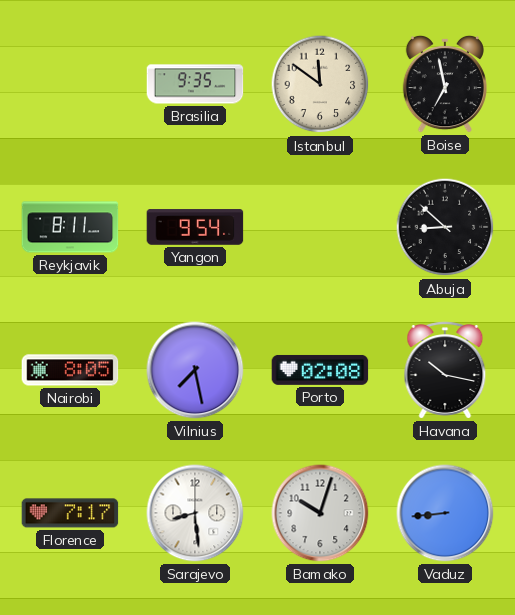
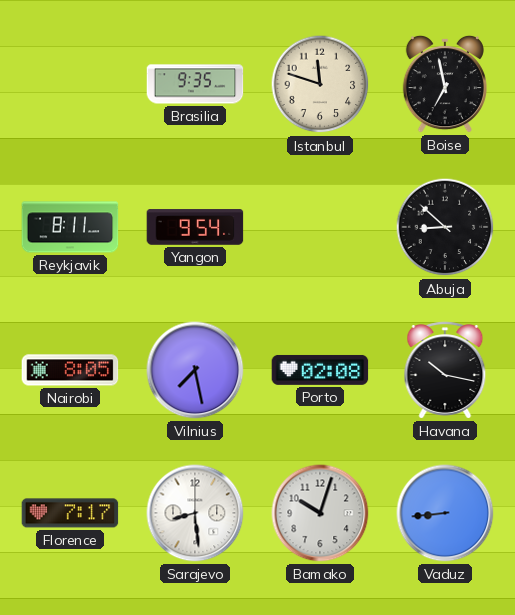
Istanbul: 11:51 -> 11:48
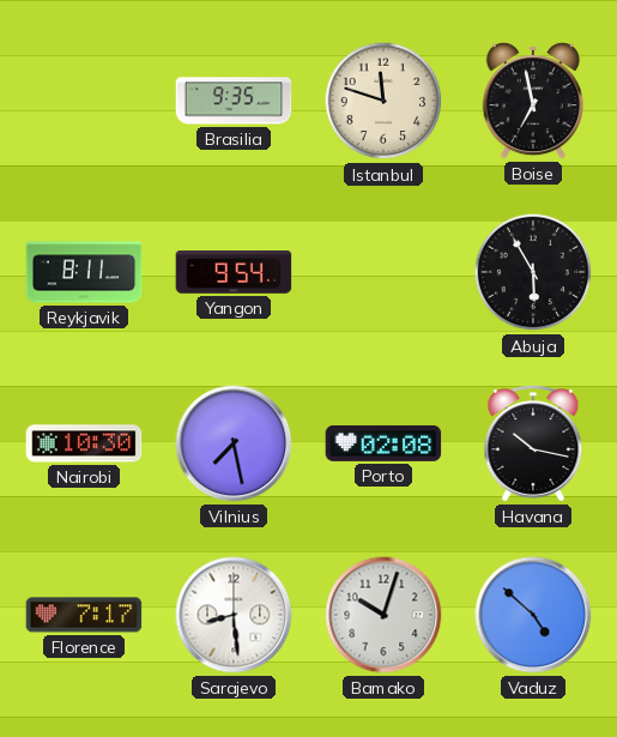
Abuja: 8:52 -> 5:55
Nairobi: 8:05 -> 10:30
Vaduz: 8:44 -> 4:52
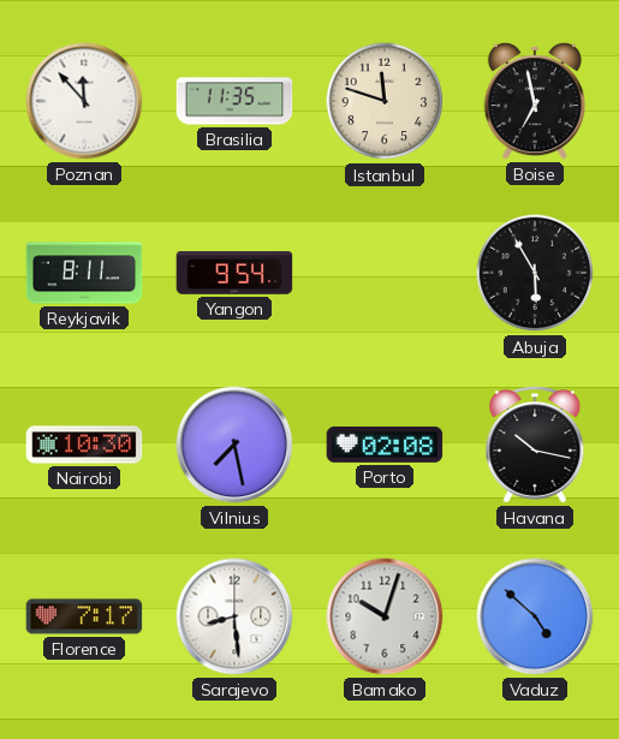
Poznan: none -> 11:53
Brasilia: 9:35 -> 11:35
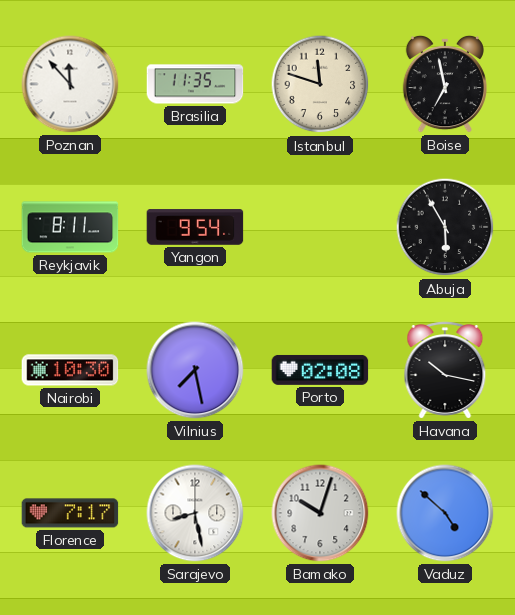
Sarajevo: 8:29 -> 8:28
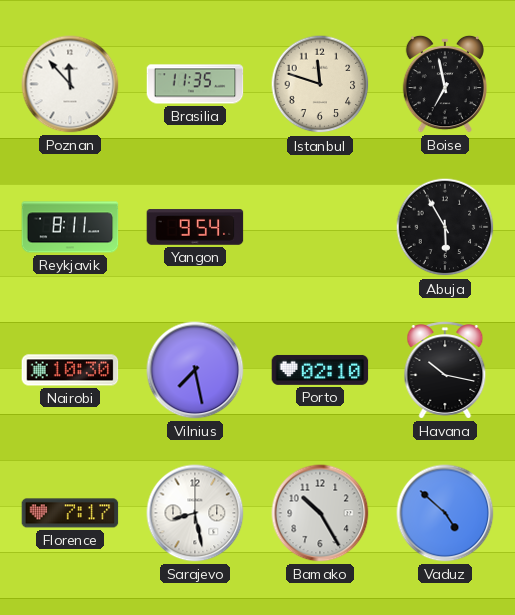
Porto: 02:08 -> 02:10
Bamako: 10:03 -> 10:25
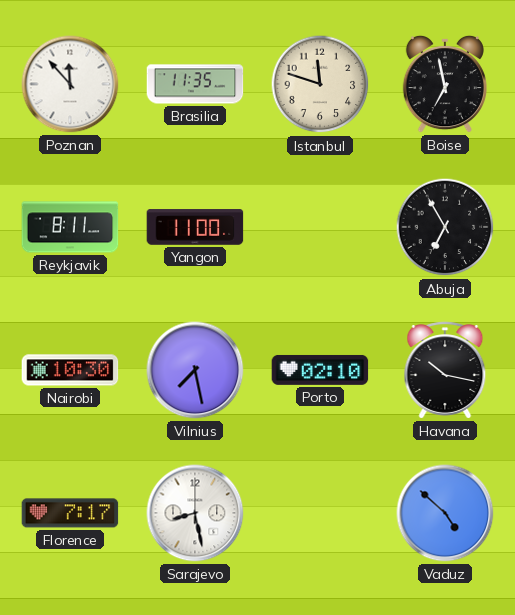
Yangon: 9:54 -> 11:00
Abuja: 5:55 -> 6:55
Bamako: 10:25 -> none
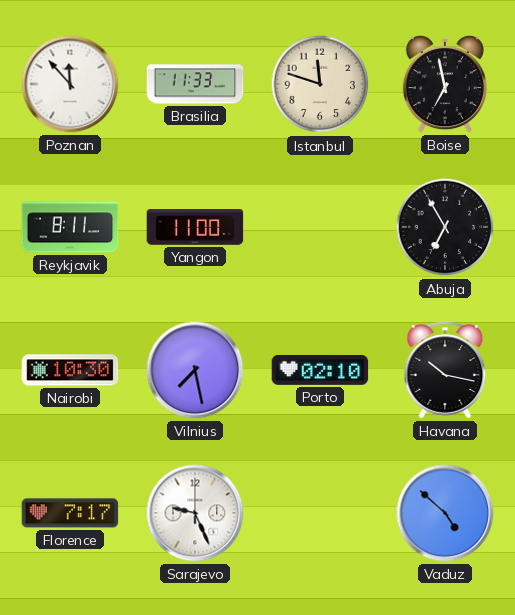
Brasilia: 11:35 -> 11:33
Sarajevo: 8:28 -> 9:26
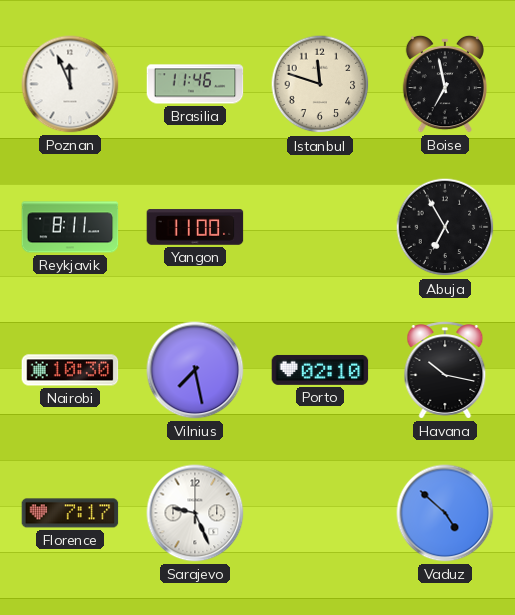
Poznan: 11:53 -> 11:56
Brasilia: 11:33 -> 11:46
